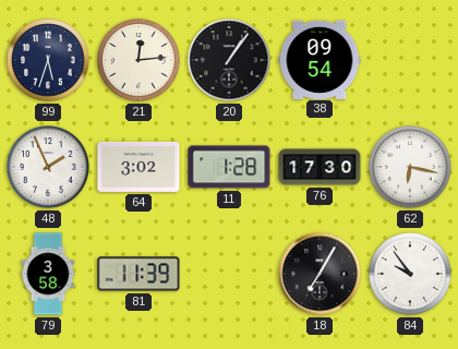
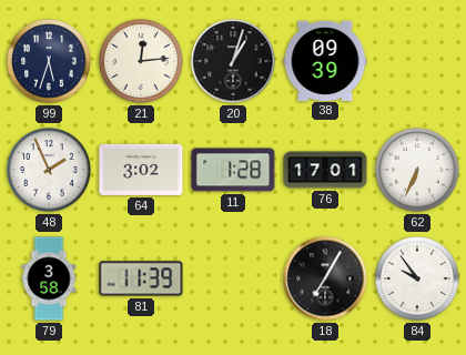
20: 1:06 -> 1:03
38: 09:54 -> 09:39
76: 17:30 -> 17:01
62: 6:17 -> 6:34
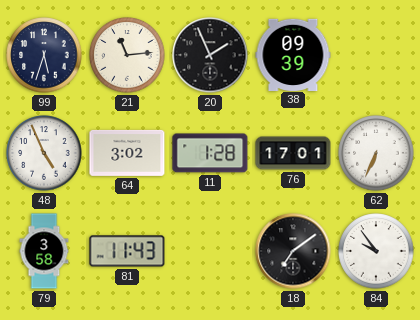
21: 12:14 -> 11:14
20: 1:03 -> 1:56
48: 1:56 -> 4:56
81: 11:39 -> 11:43
18: 7:05 -> 7:09
